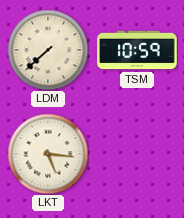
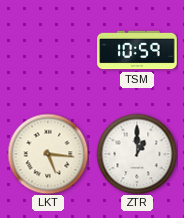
LDM: 7:38 -> none
ZTR: none -> 1:00
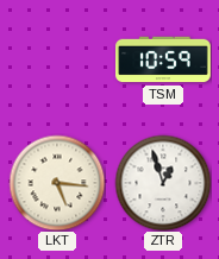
ZTR: 1:00 -> 12:57
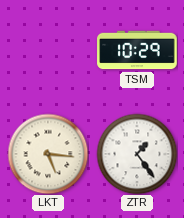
TSM: 10:59 -> 10:29
ZTR: 12:57 -> 1:24
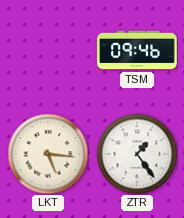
TSM: 10:29 -> 09:46
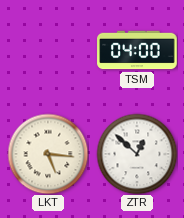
TSM: 09:46 -> 04:00
ZTR: 1:24 -> 12:52
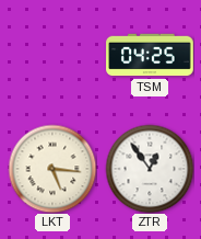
TSM: 04:00 -> 04:25
ZTR: 12:52 -> 12:54
